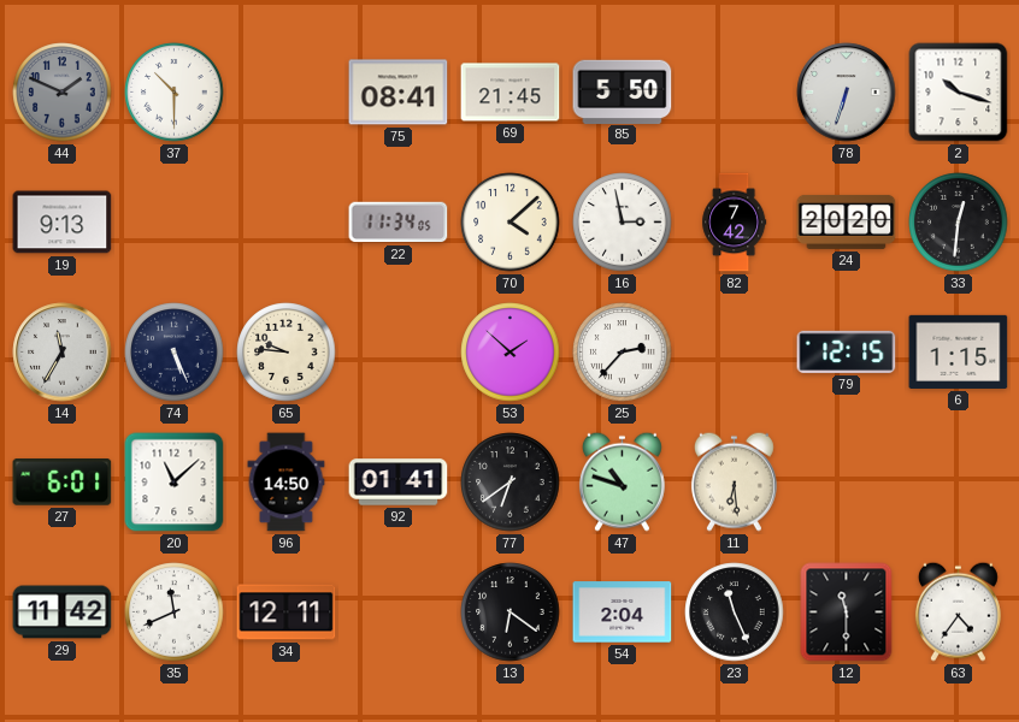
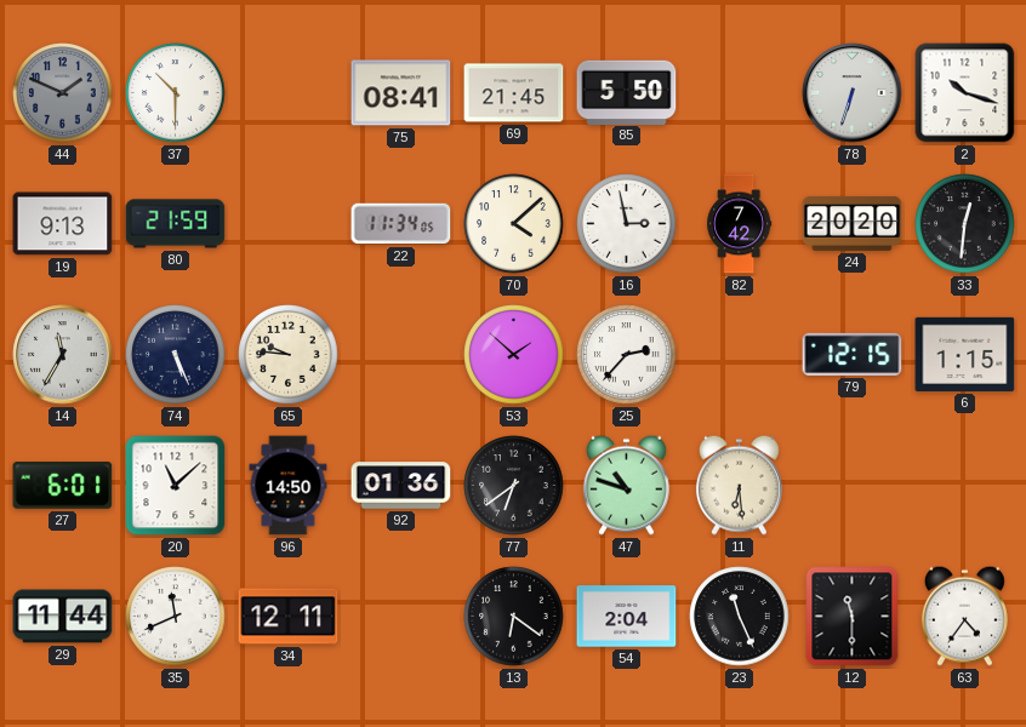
80: none -> 21:59
92: 01:41 -> 01:36
29: 11:42 -> 11:44
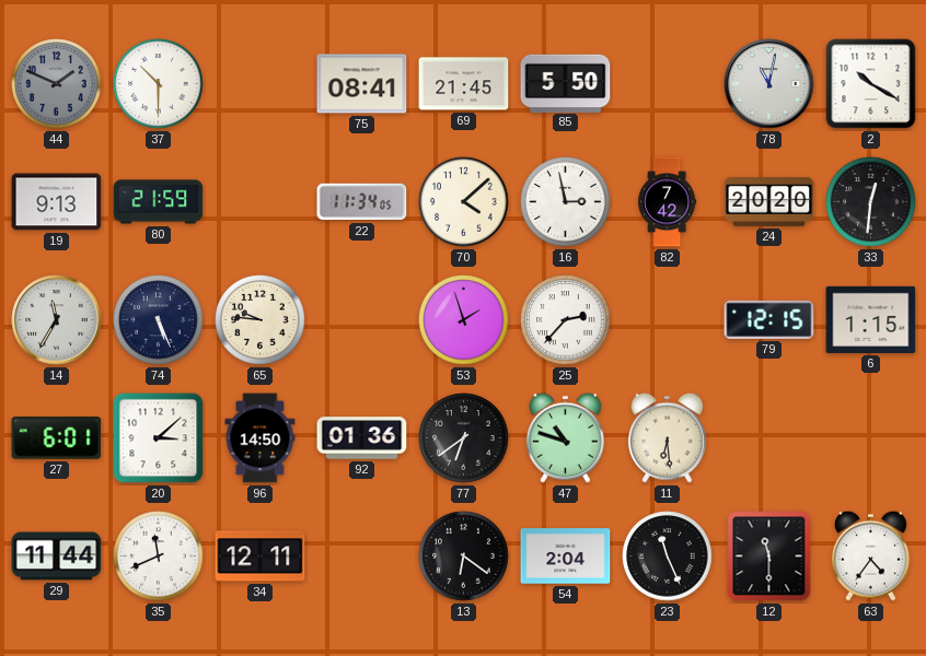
78: 6:33 -> 11:02
2: 10:18 -> 10:20
53: 1:52 -> 1:57
20: 11:08 -> 3:08
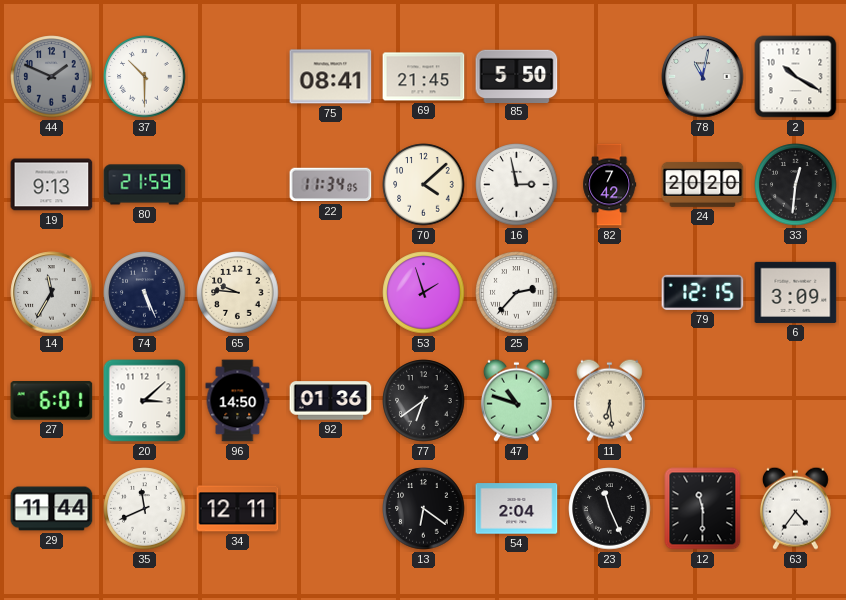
6: 1:15 -> 3:09
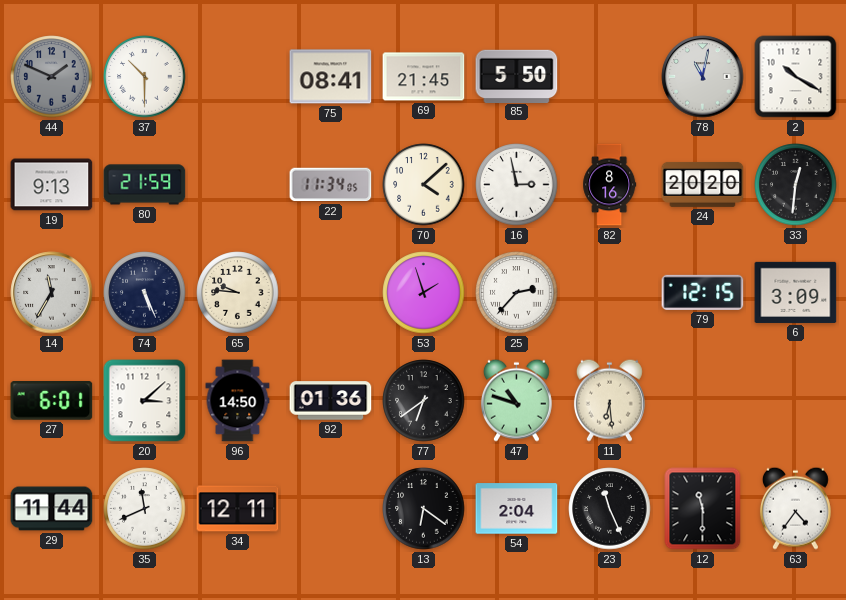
82: 7:42 -> 8:16
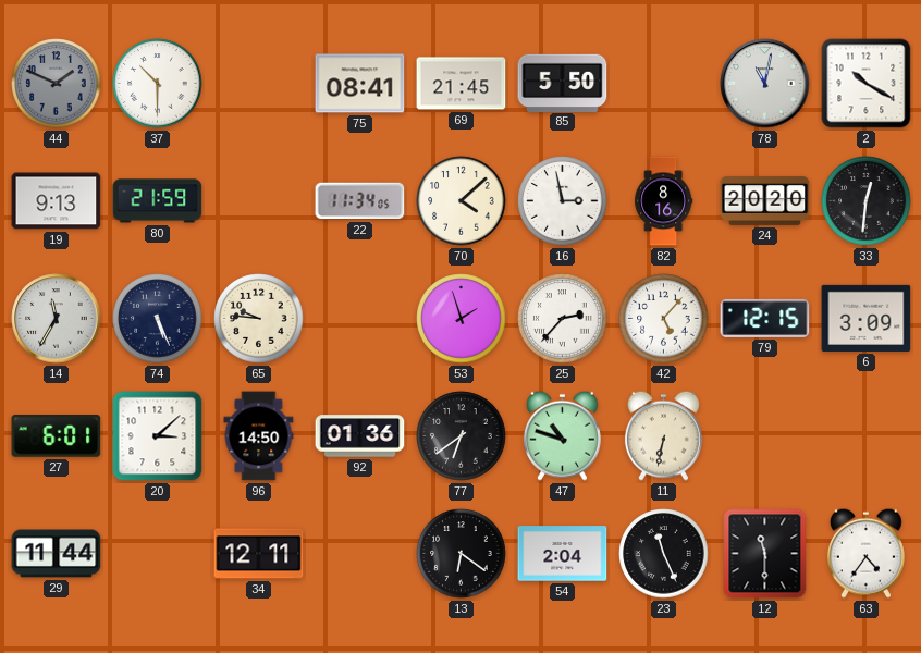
42: none -> 5:07
11: 6:29 -> 6:32
35: 11:41 -> none
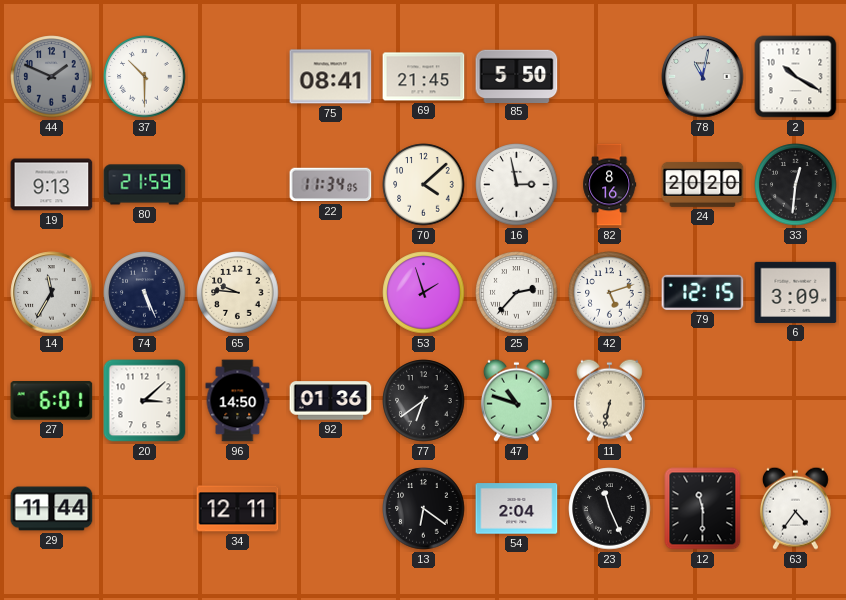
42: 5:07 -> 5:12
